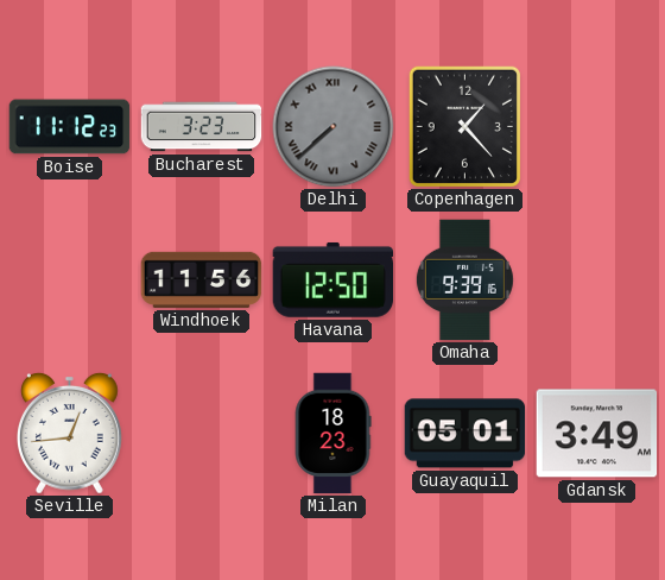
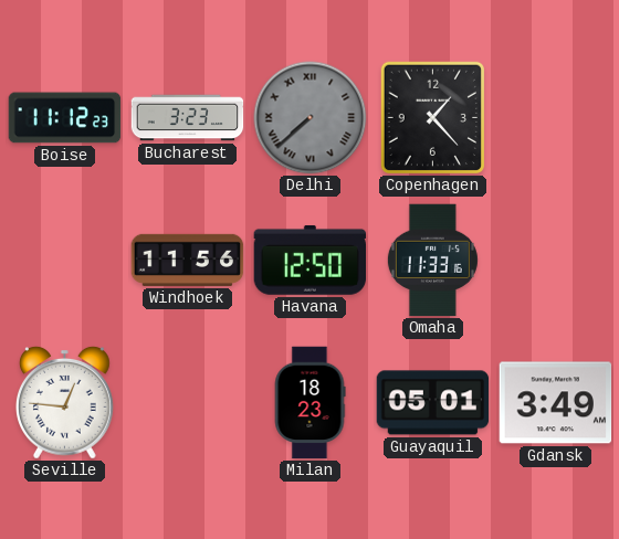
Omaha: 9:39 -> 11:33
Seville: 12:44 -> 12:46
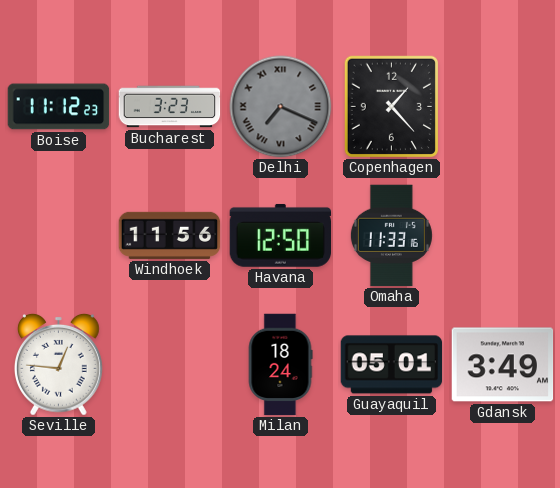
Delhi: 7:38 -> 7:19
Milan: 18:23 -> 18:24
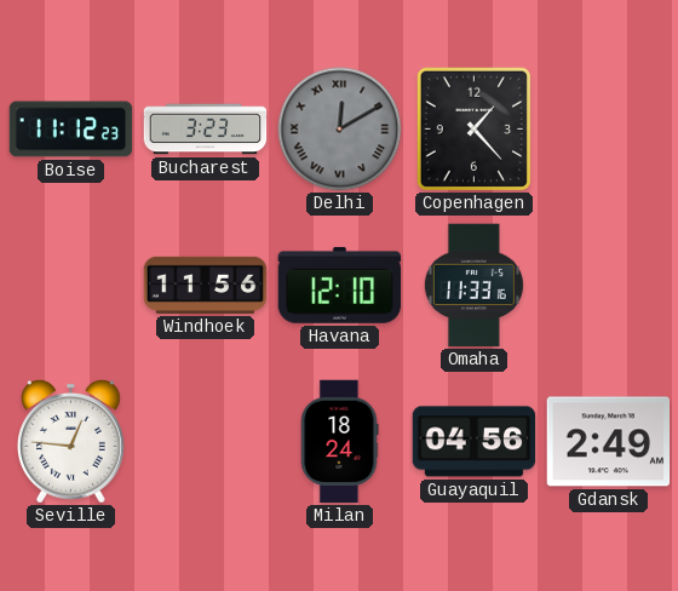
Delhi: 7:19 -> 12:10
Havana: 12:50 -> 12:10
Guayaquil: 05:01 -> 04:56
Gdansk: 3:49 -> 2:49
